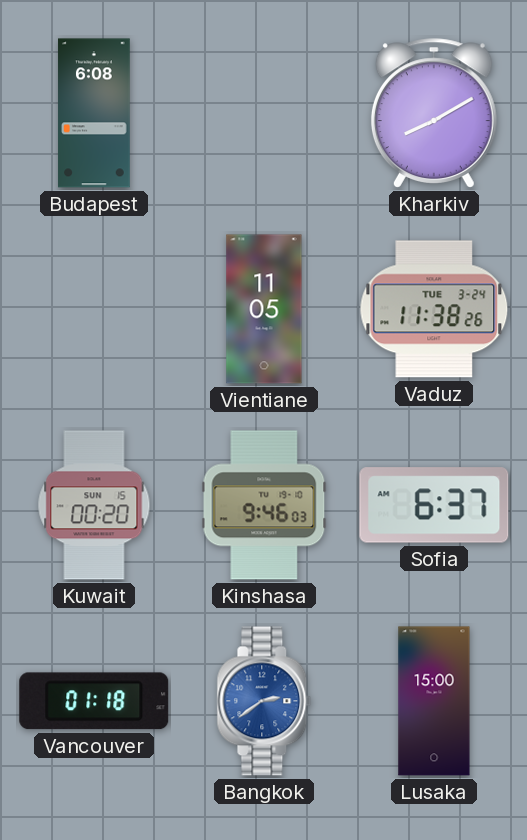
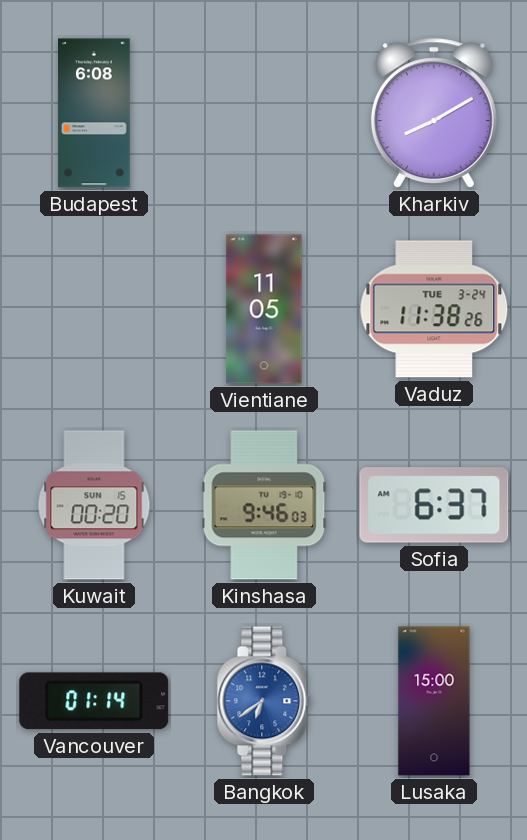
Vancouver: 01:18 -> 01:14
Bangkok: 2:39 -> 6:39
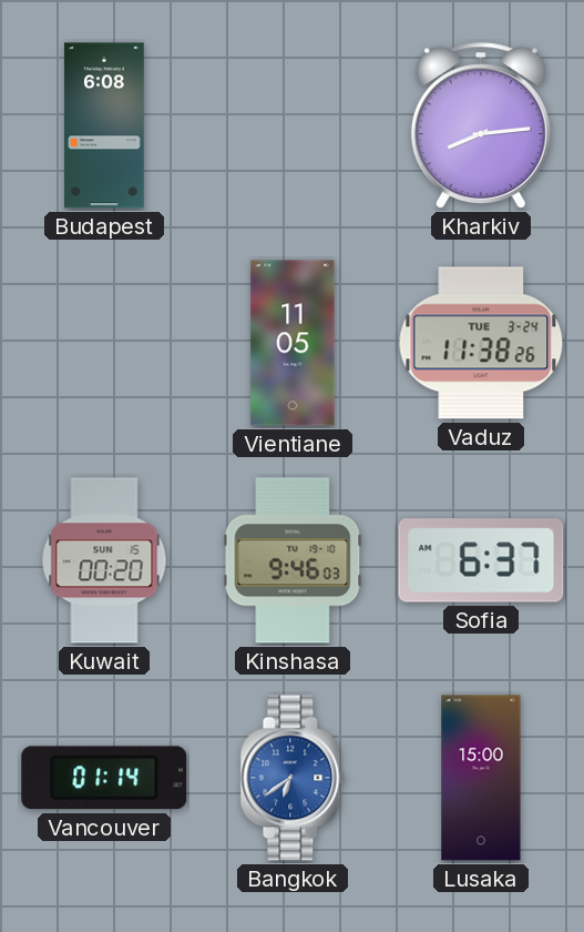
Kharkiv: 8:10 -> 8:14
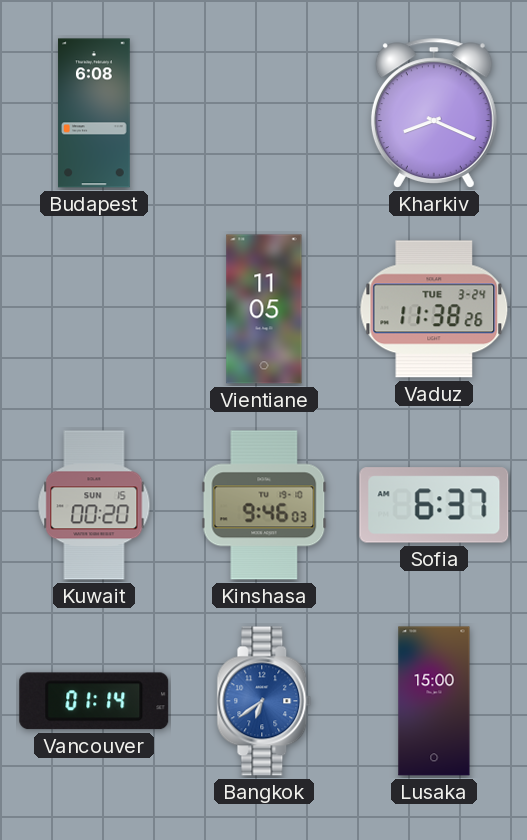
Kharkiv: 8:14 -> 8:19
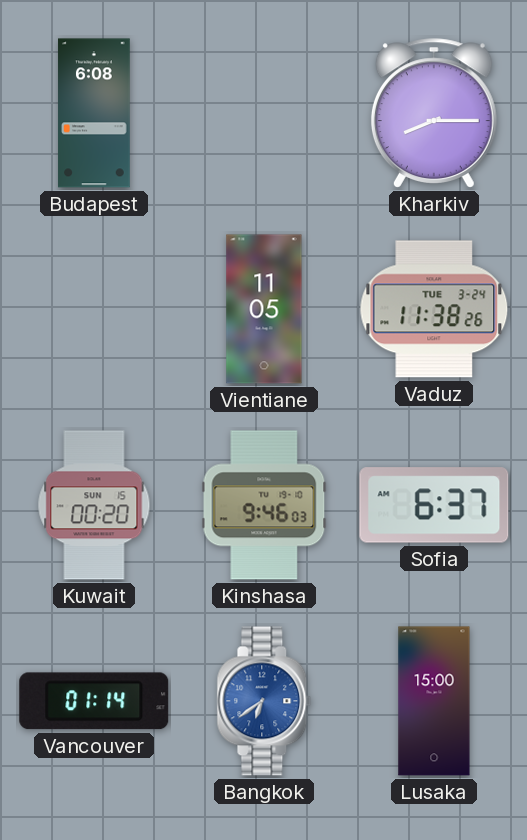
Kharkiv: 8:19 -> 8:15
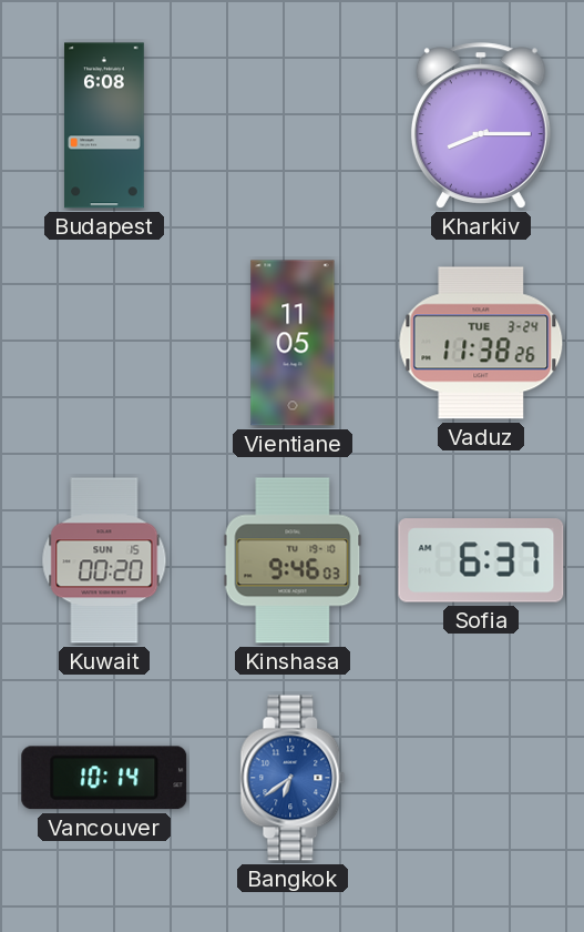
Vancouver: 01:14 -> 10:14
Lusaka: 15:00 -> none
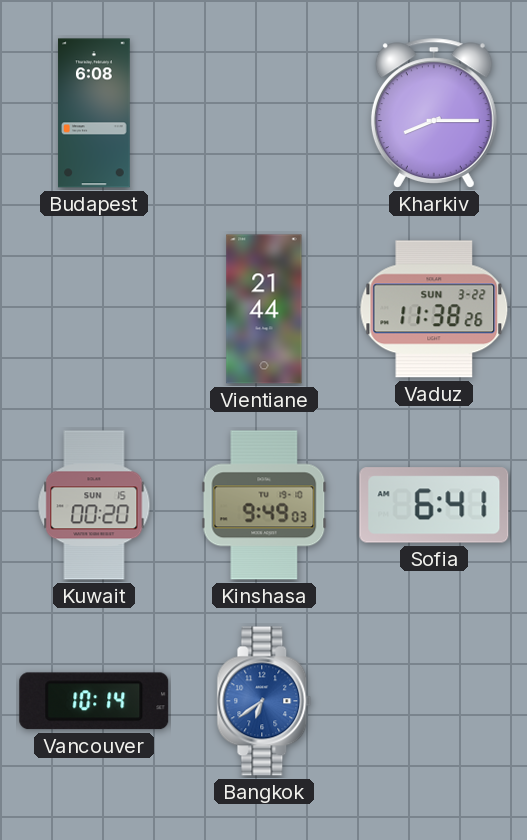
Vientiane: 11:05 -> 21:44
Vaduz date: TUE 3-24 -> SUN 3-22
Kinshasa: 9:46 -> 9:49
Sofia: 6:37 -> 6:41
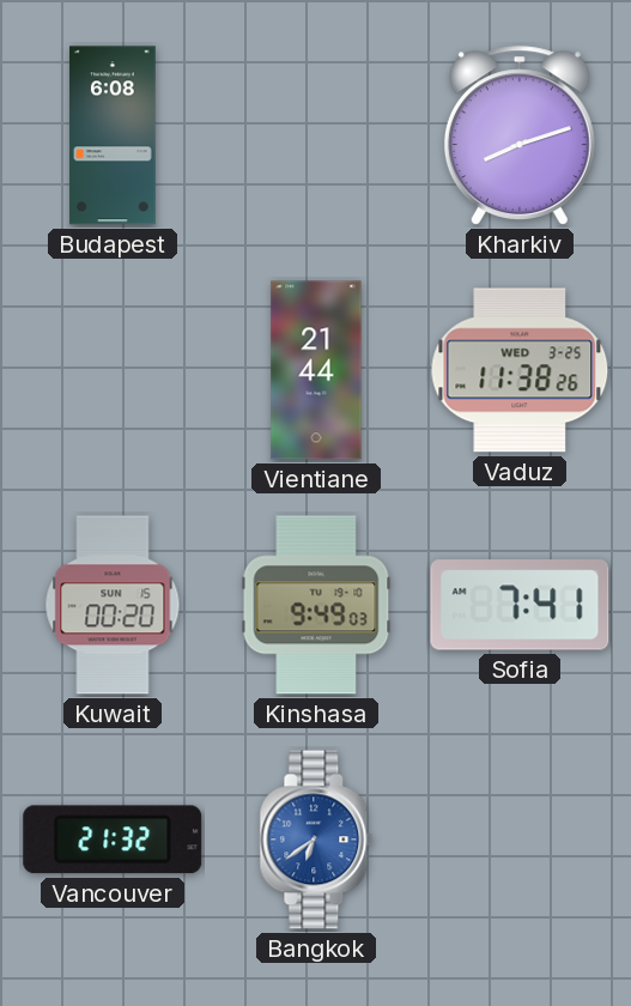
Kharkiv: 8:15 -> 8:12
Vaduz date: SUN 3-22 -> WED 3-25
Sofia: 6:41 -> 7:41
Vancouver: 10:14 -> 21:32
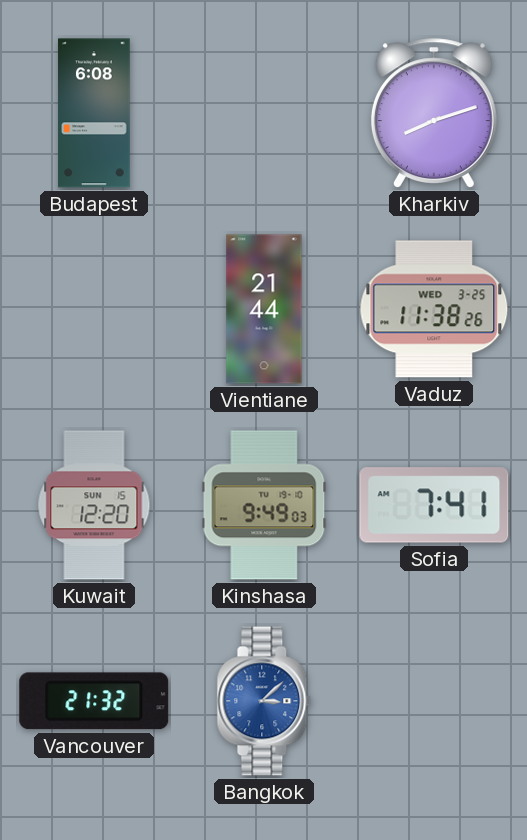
Kuwait: 00:20 -> 12:20
Bangkok: 6:39 -> 3:08
